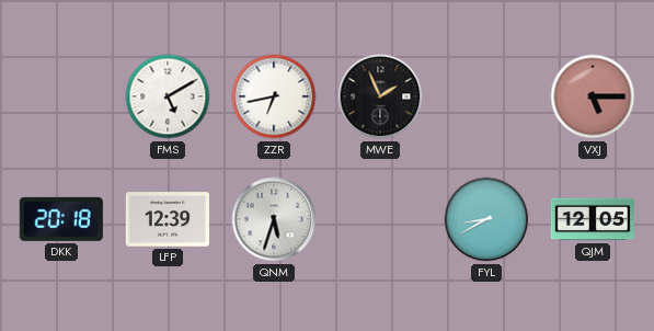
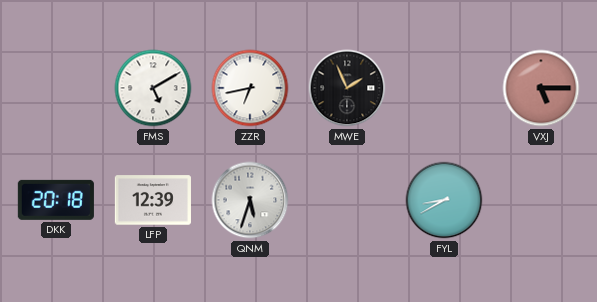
QJM: 12:05 -> none
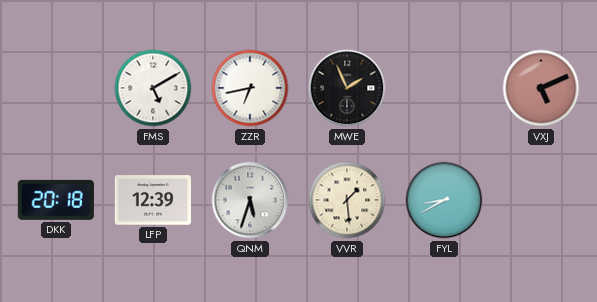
VXJ: 5:15 -> 5:11
VVR: none -> 1:29
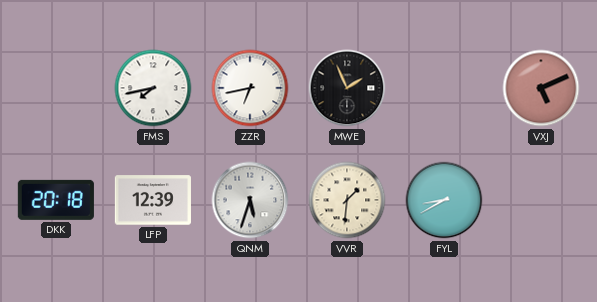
FMS: 5:10 -> 7:43
VVR: 1:29 -> 1:31
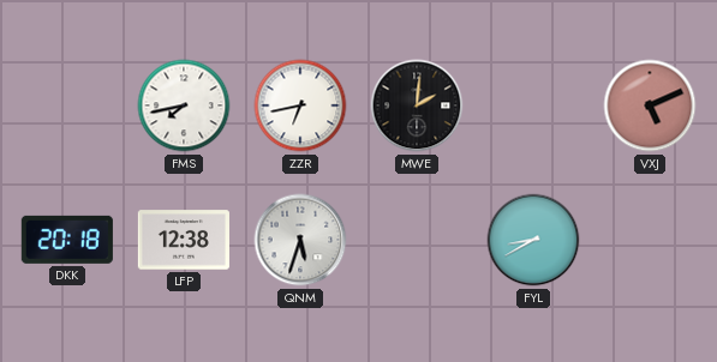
MWE: 1:56 -> 2:01
LFP: 12:39 -> 12:38
VVR: 1:31 -> none
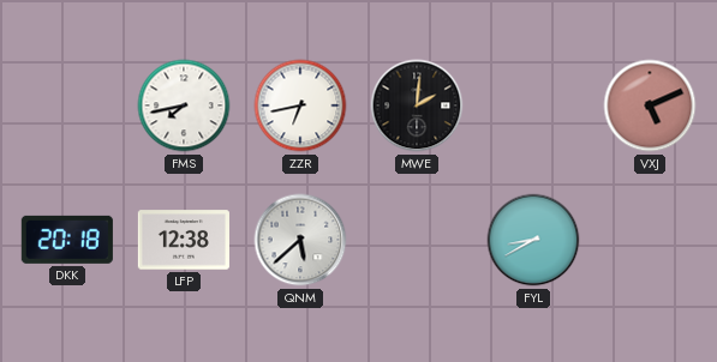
QNM: 5:33 -> 5:38
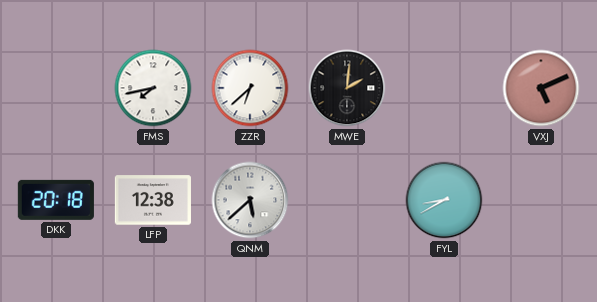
ZZR: 6:43 -> 6:38
